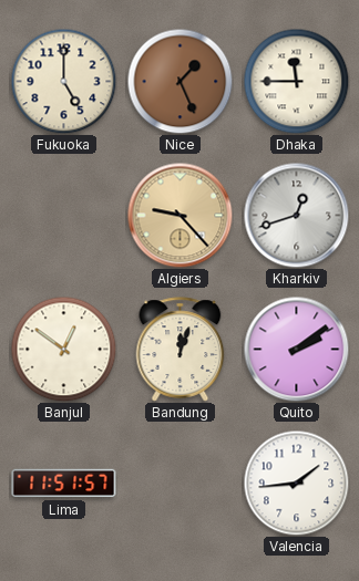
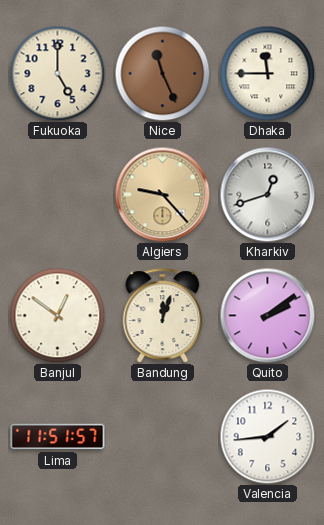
Nice: 1:26 -> 11:26
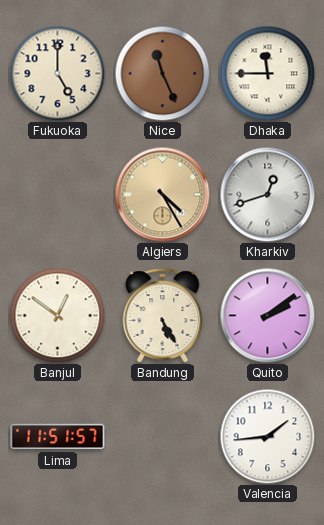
Algiers: 9:23 -> 4:25
Bandung: 12:03 -> 5:25
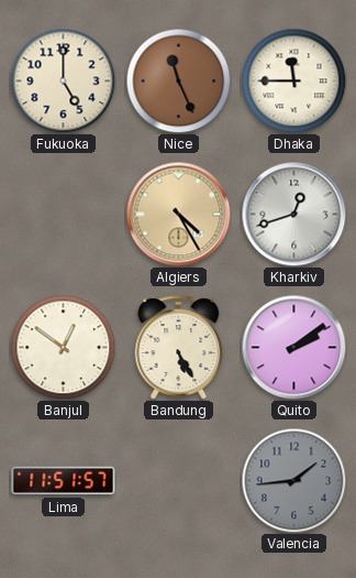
Valencia dial: white -> grey
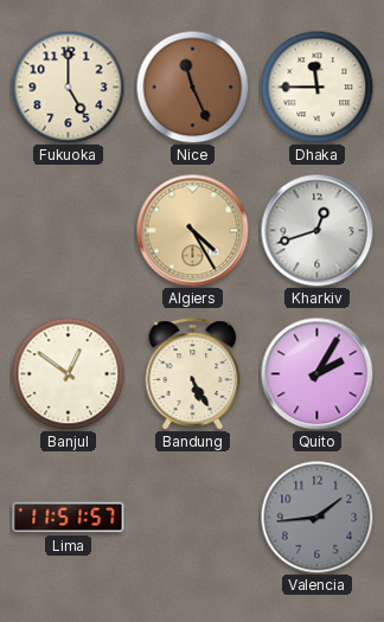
Quito: 2:09 -> 2:05
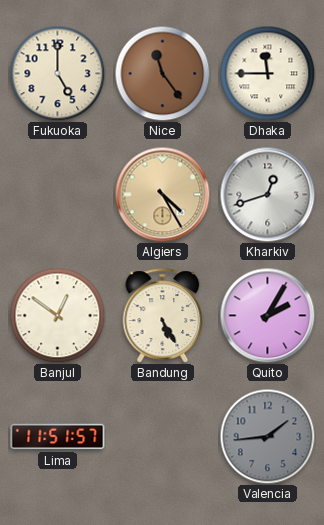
Nice: 11:26 -> 11:24
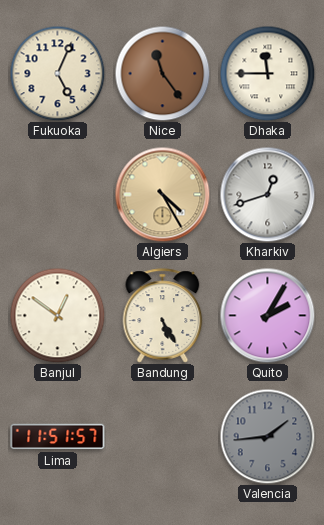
Fukuoka: 5:00 -> 5:04
